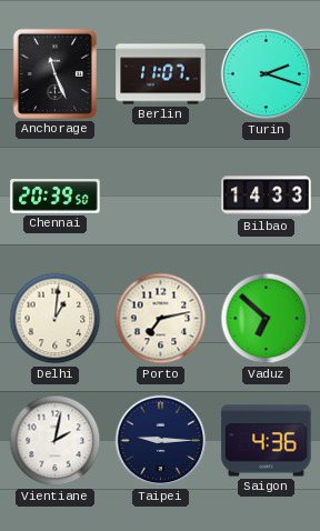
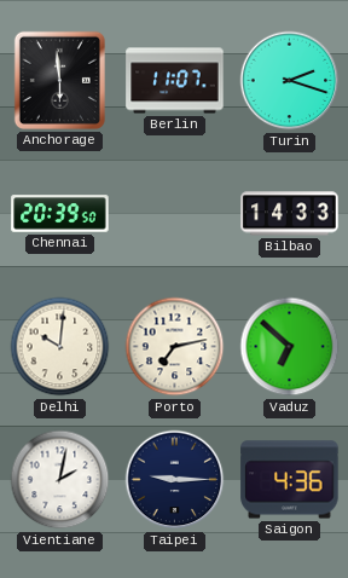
Anchorage: 11:26 -> 5:59
Delhi: 1:01 -> 10:01
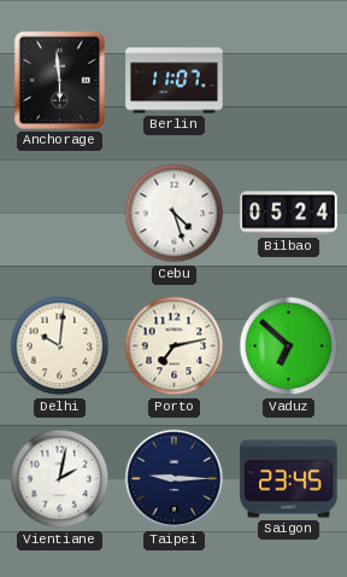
Turin: 2:18 -> none
Chennai: 20:39 -> none
Cebu: none -> 4:27
Bilbao: 14:33 -> 05:24
Saigon: 4:36 -> 23:45
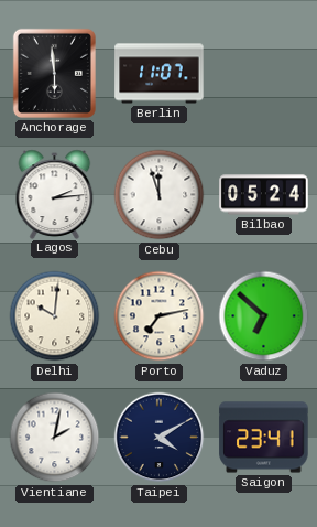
Lagos: none -> 2:14
Cebu: 4:27 -> 11:57
Taipei: 9:15 -> 4:10
Saigon: 23:45 -> 23:41
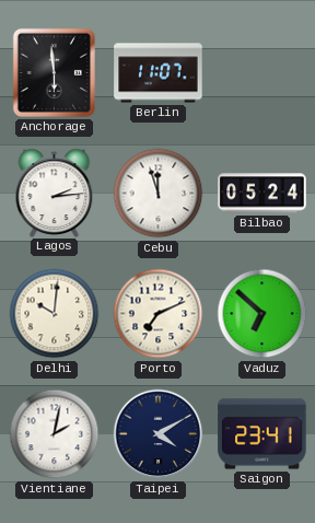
Porto: 7:13 -> 7:11
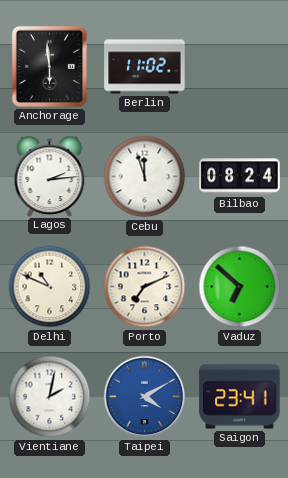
Berlin: 11:07 -> 11:02
Bilbao: 05:24 -> 08:24
Delhi: 10:01 -> 10:49
Taipei dial: navy -> blue
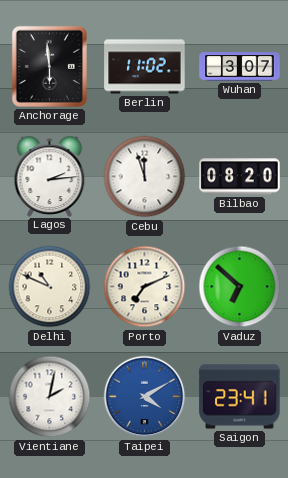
Wuhan: none -> 3:07
Bilbao: 08:24 -> 08:20
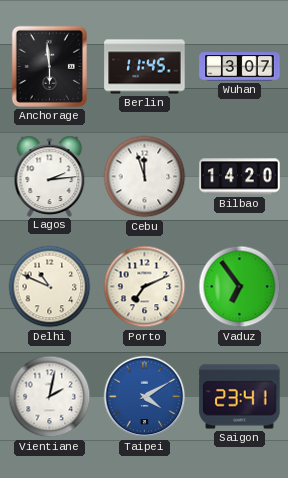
Berlin: 11:02 -> 11:45
Bilbao: 08:20 -> 14:20
Vaduz: 6:52 -> 6:54
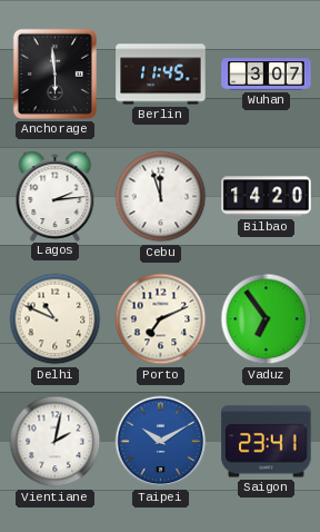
Taipei: 4:10 -> 10:10
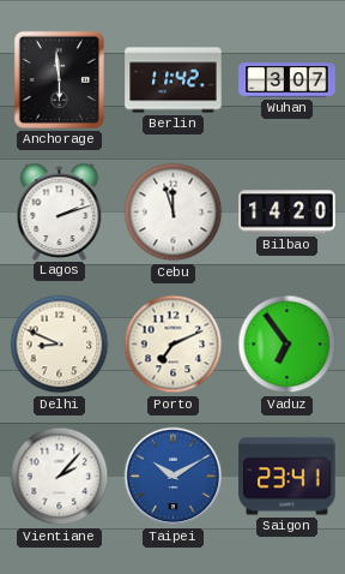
Berlin: 11:45 -> 11:42
Lagos: 2:14 -> 2:12
Delhi: 10:49 -> 8:49
Vientiane: 2:02 -> 2:07
